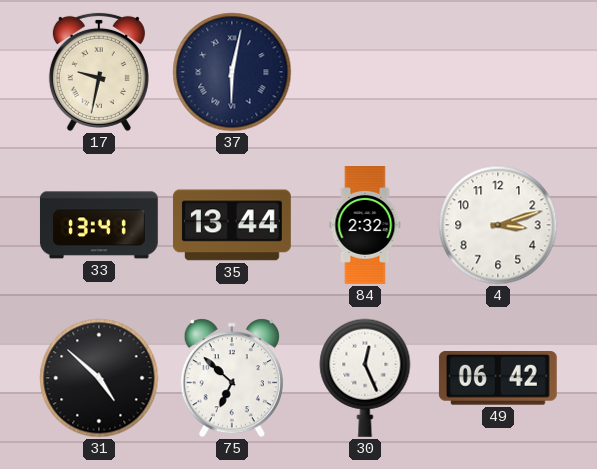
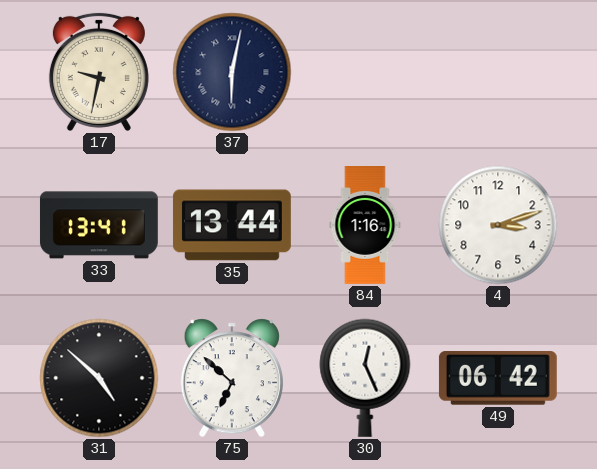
84: 2:32 -> 1:16
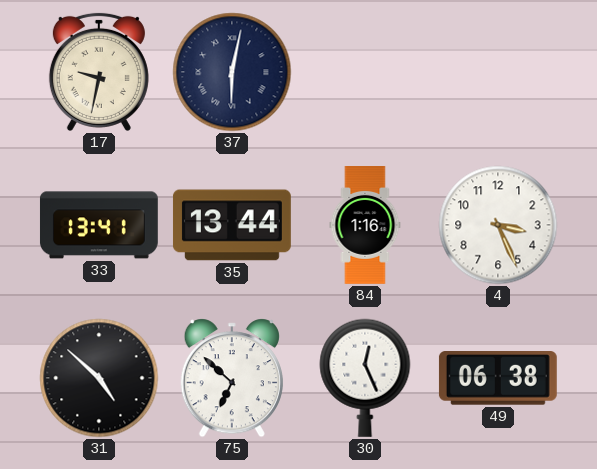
4: 3:12 -> 3:26
49: 06:42 -> 06:38
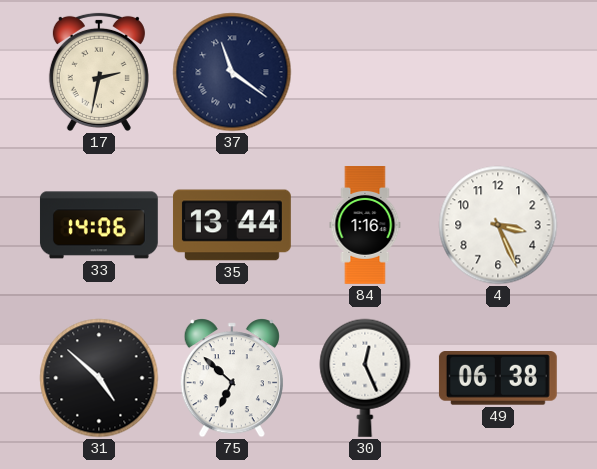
17: 9:32 -> 2:32
37: 6:02 -> 11:21
33: 13:41 -> 14:06
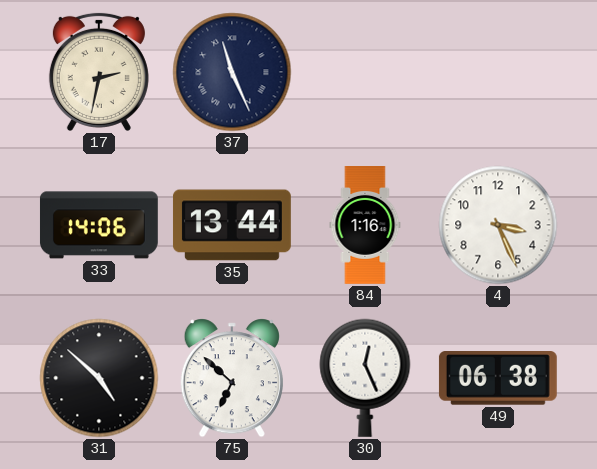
37: 11:21 -> 11:26
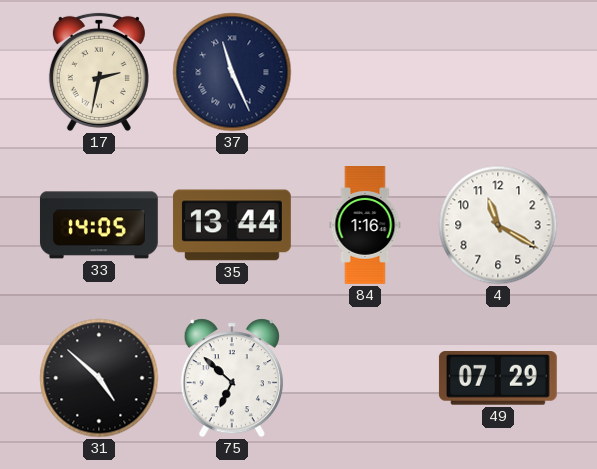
33: 14:06 -> 14:05
4: 3:26 -> 11:20
30: 12:26 -> none
49: 06:38 -> 07:29
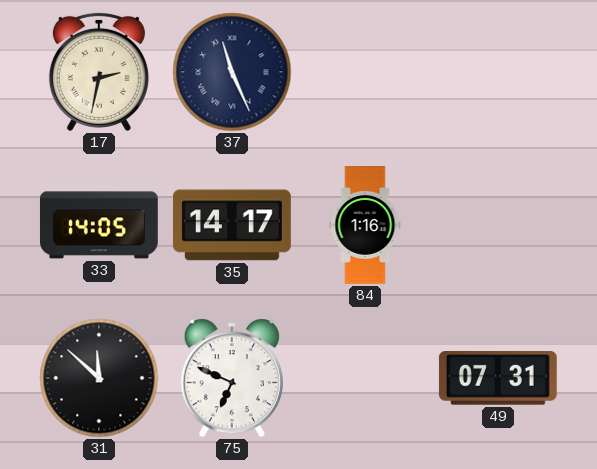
35: 13:44 -> 14:17
4: 11:20 -> none
31: 4:52 -> 11:52
75: 6:52 -> 6:49
49: 07:29 -> 07:31
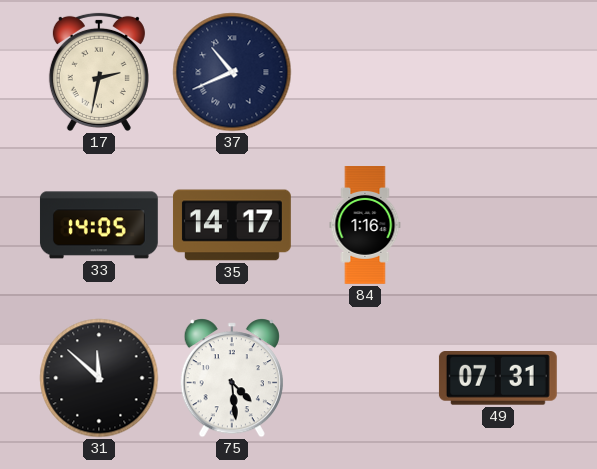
37: 11:26 -> 10:41
75: 6:49 -> 4:29
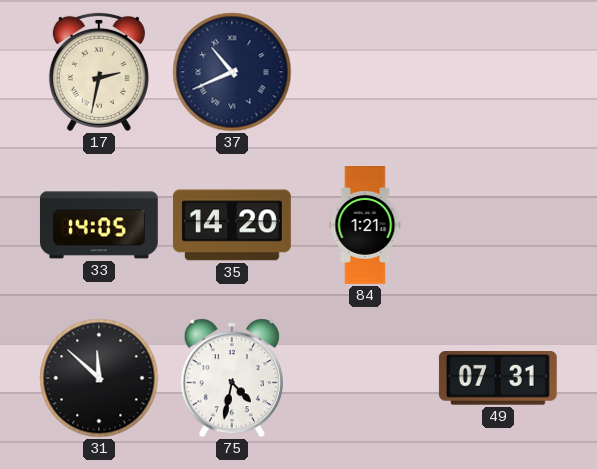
35: 14:17 -> 14:20
84: 1:16 -> 1:21
75: 4:29 -> 4:32
